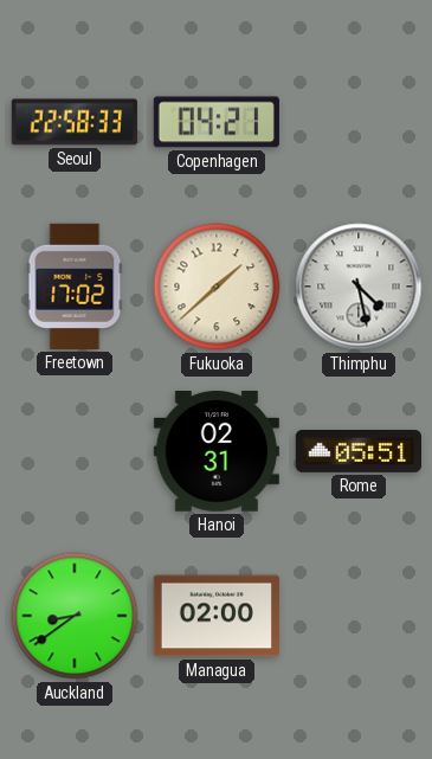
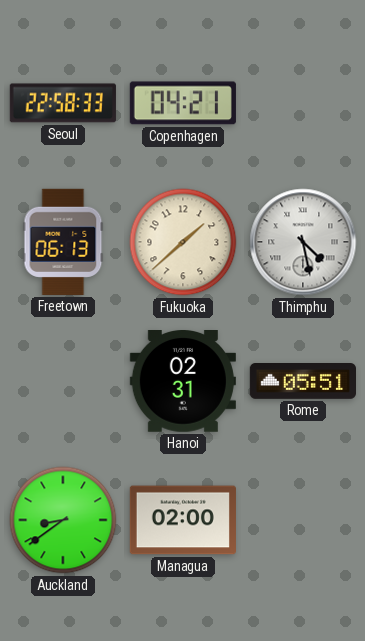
Freetown: 17:02 -> 06:13
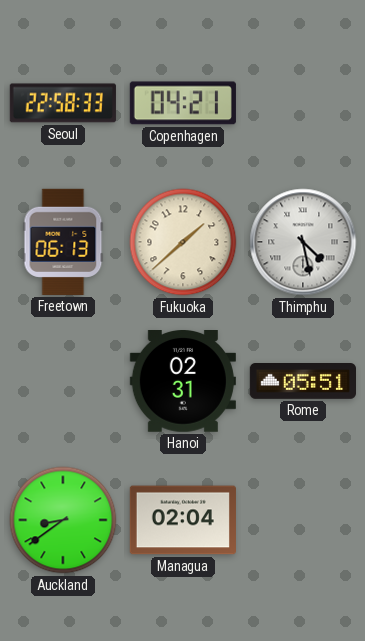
Managua: 02:00 -> 02:04
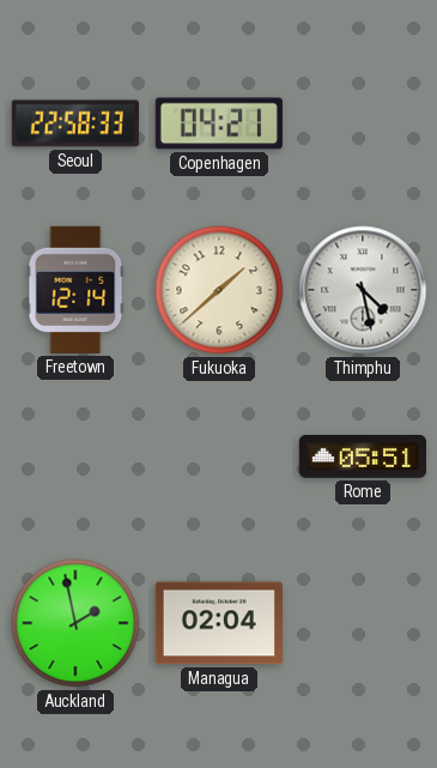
Freetown: 06:13 -> 12:14
Hanoi: 02:31 -> none
Auckland: 8:39 -> 1:58
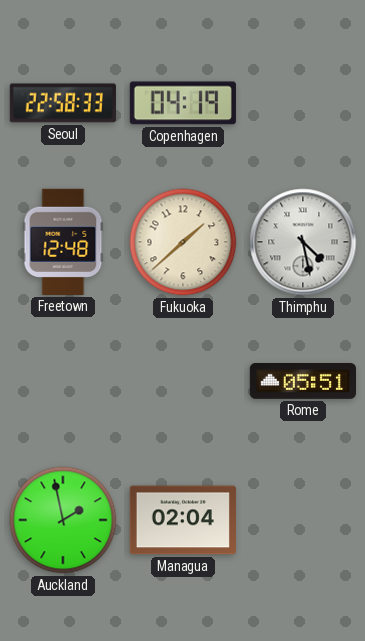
Copenhagen: 04:21 -> 04:19
Freetown: 12:14 -> 12:48
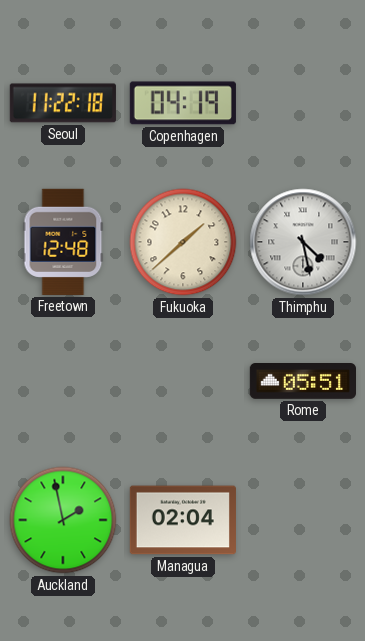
Seoul: 22:58 -> 11:22
